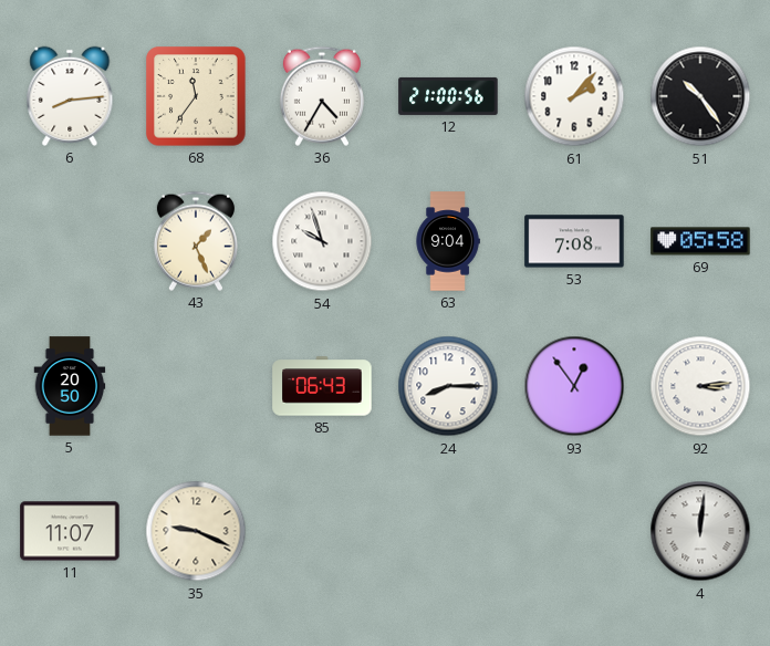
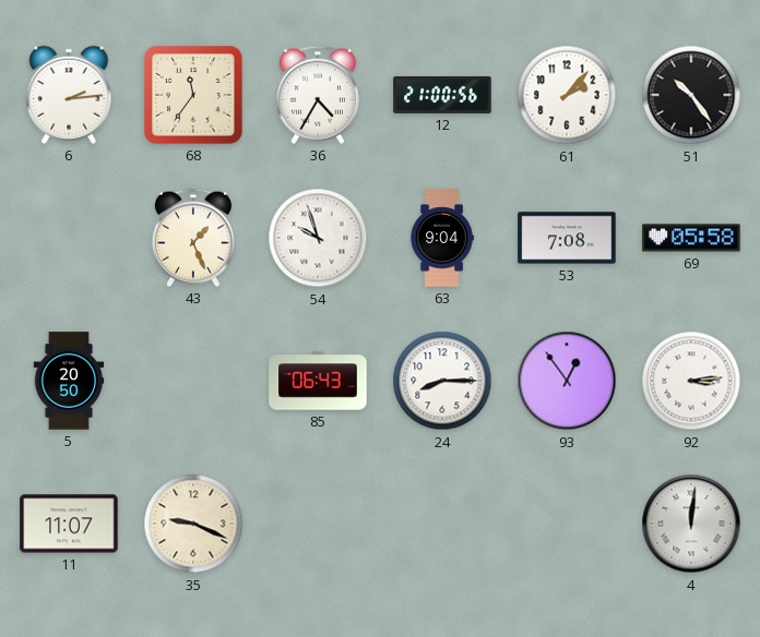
6: 8:14 -> 2:14
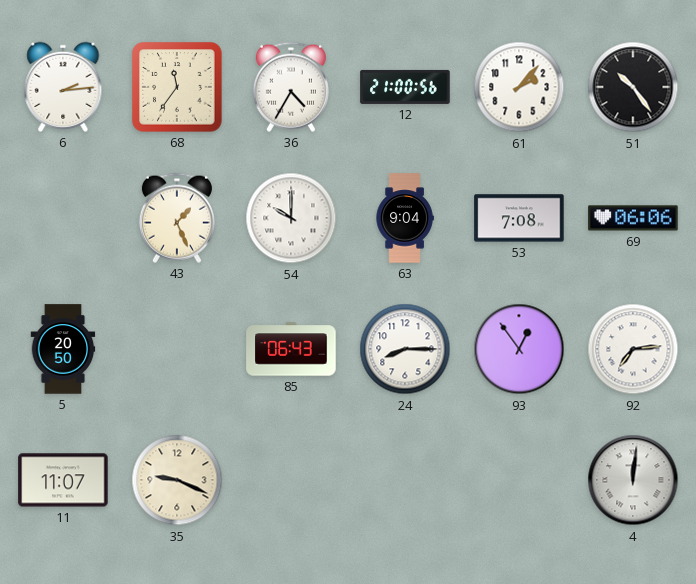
54: 9:57 -> 10:00
69: 05:58 -> 06:06
92: 3:14 -> 7:14
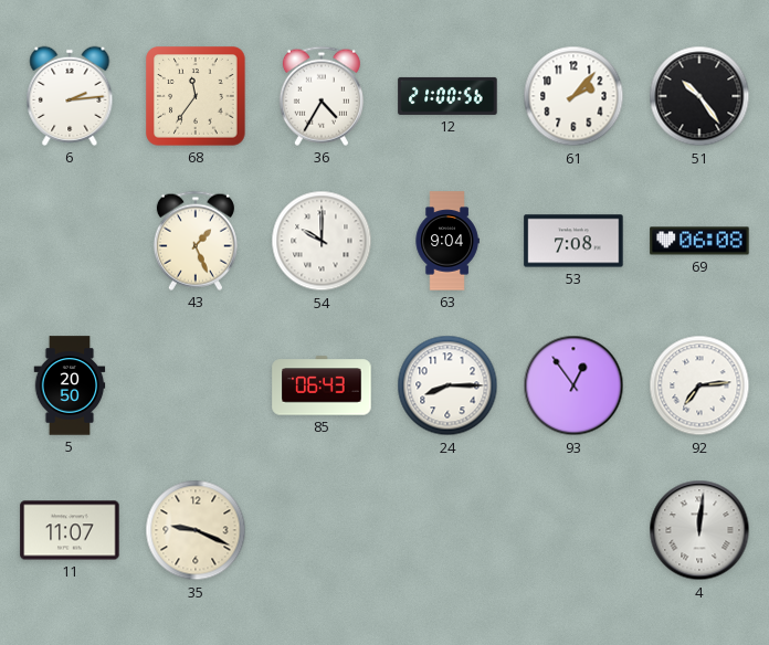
69: 06:06 -> 06:08
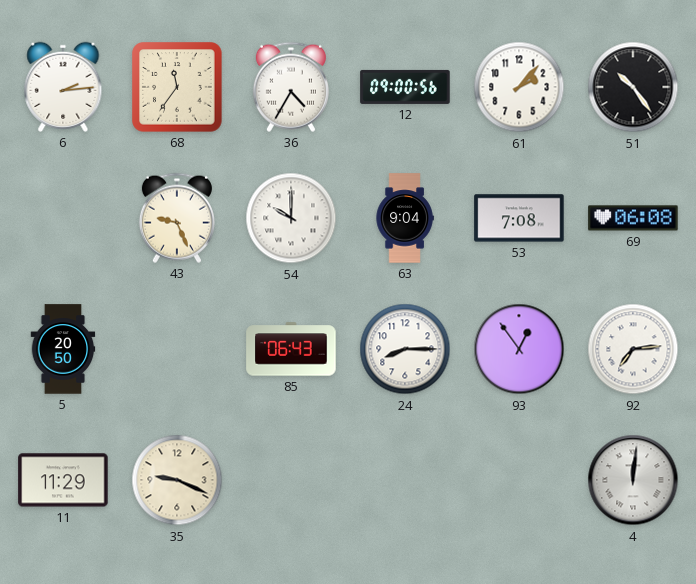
12: 21:00 -> 09:00
43: 1:26 -> 9:26
11: 11:07 -> 11:29
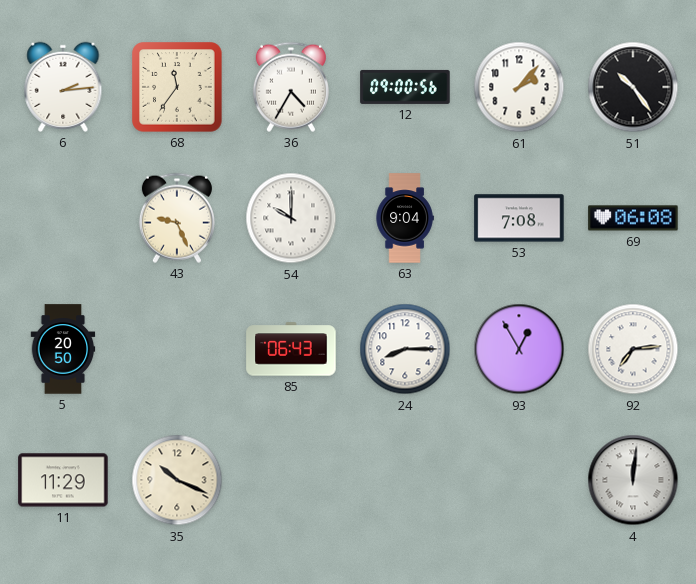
93: 12:54 -> 12:55
35: 9:19 -> 10:19
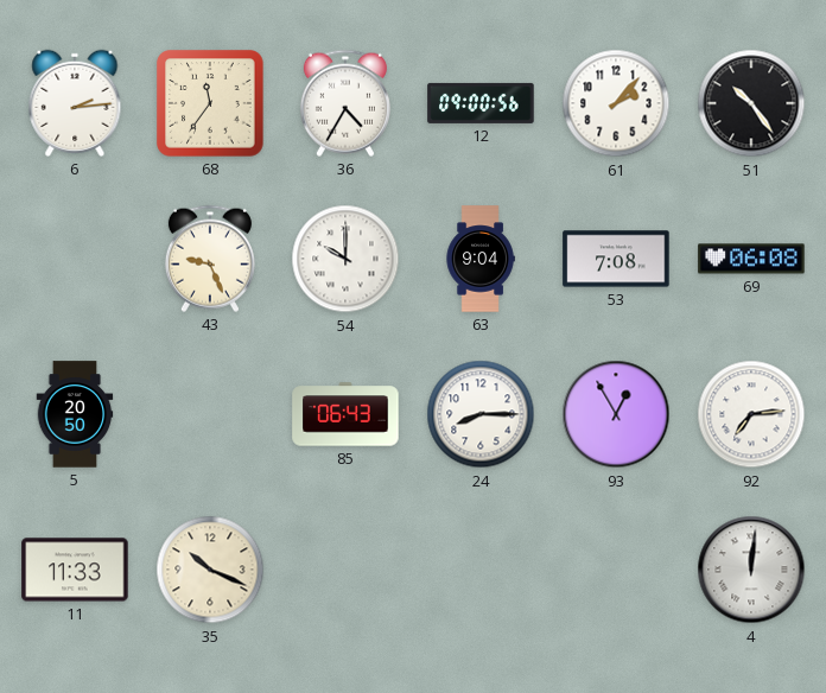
11: 11:29 -> 11:33
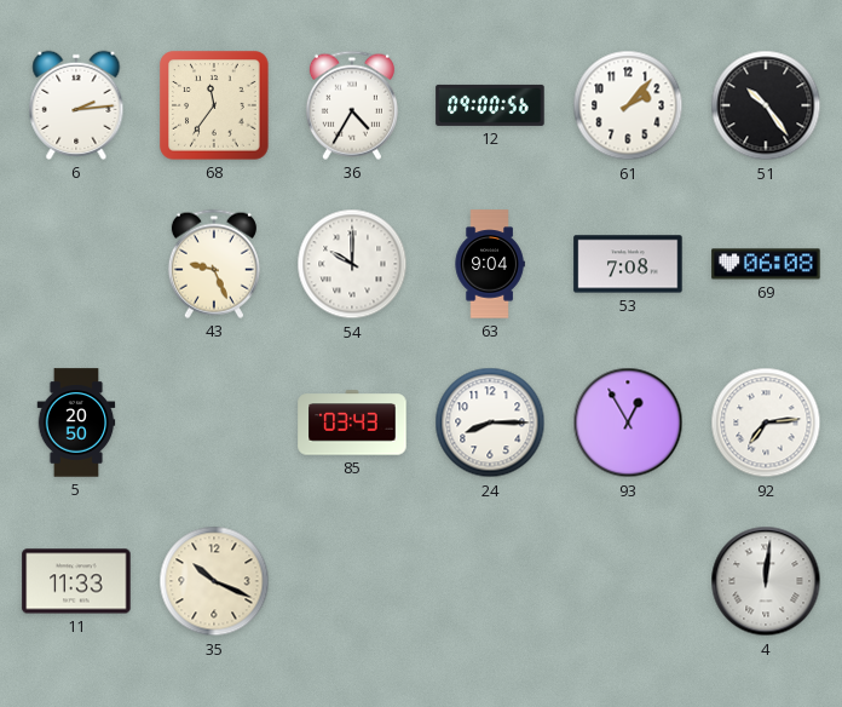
85: 06:43 -> 03:43
